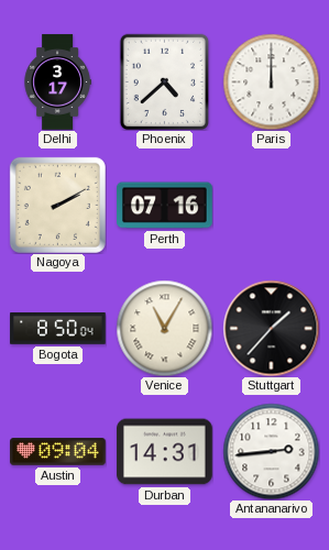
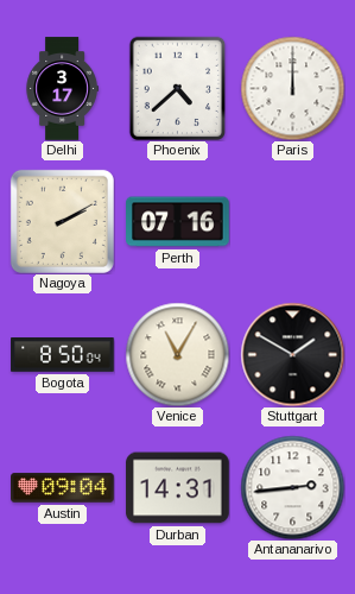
Stuttgart: 1:37 -> 1:50
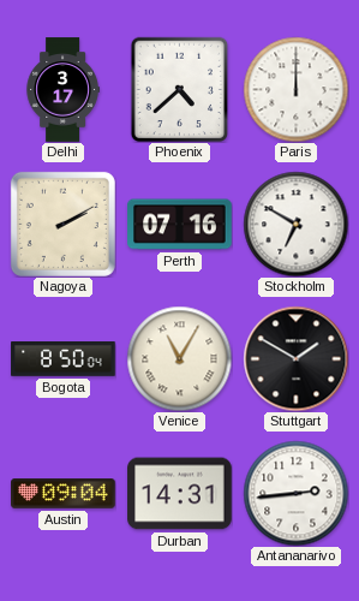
Stockholm: none -> 6:50
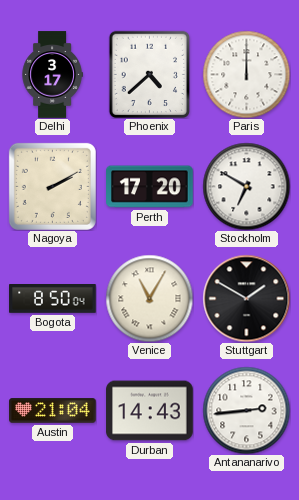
Perth: 07:16 -> 17:20
Austin: 09:04 -> 21:04
Durban: 14:31 -> 14:43
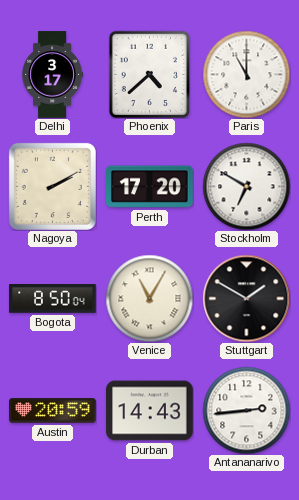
Paris: 12:00 -> 11:00
Austin: 21:04 -> 20:59
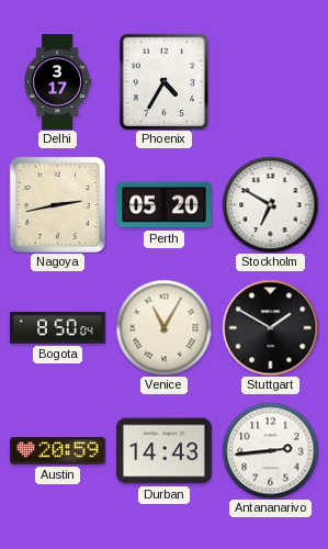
Phoenix: 4:38 -> 4:35
Paris: 11:00 -> none
Nagoya: 2:10 -> 2:43
Perth: 17:20 -> 05:20
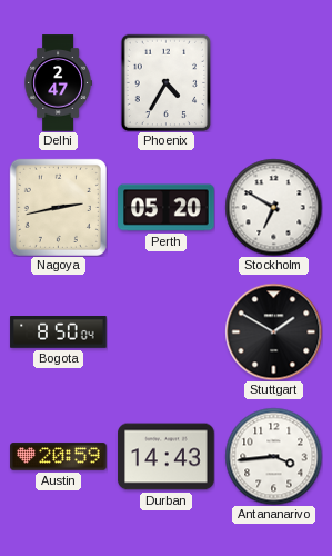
Delhi: 3:17 -> 2:47
Venice: 11:05 -> none
Antananarivo: 2:44 -> 3:44
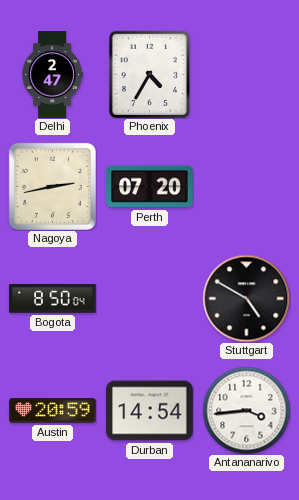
Perth: 05:20 -> 07:20
Stockholm: 6:50 -> none
Stuttgart: 1:50 -> 4:50
Durban: 14:43 -> 14:54
